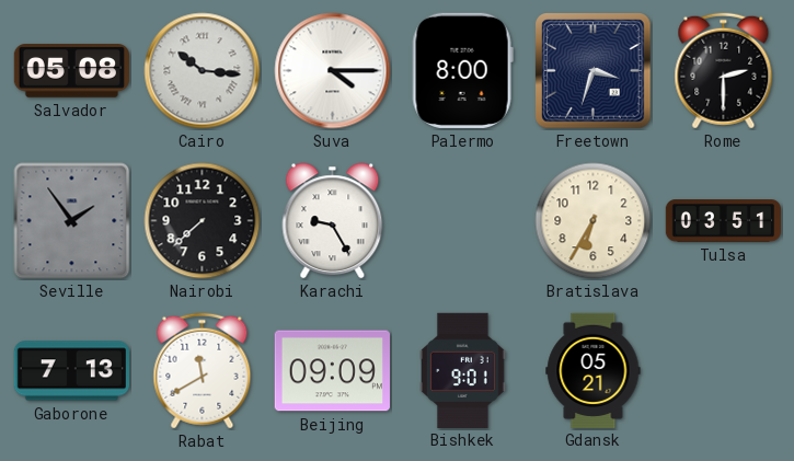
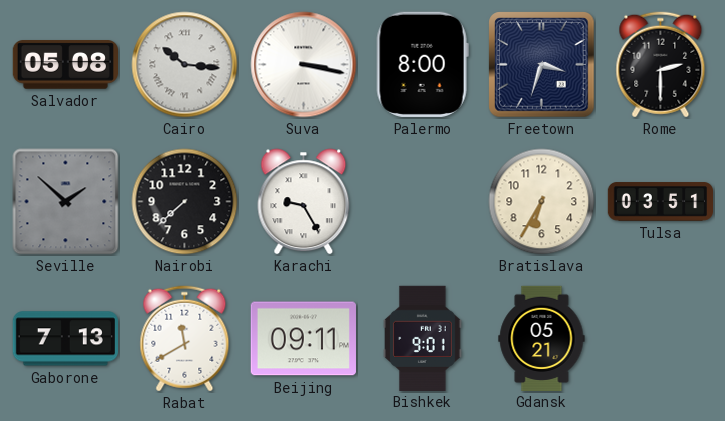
Suva: 4:15 -> 3:17
Seville: 1:54 -> 1:52
Beijing: 09:09 -> 09:11
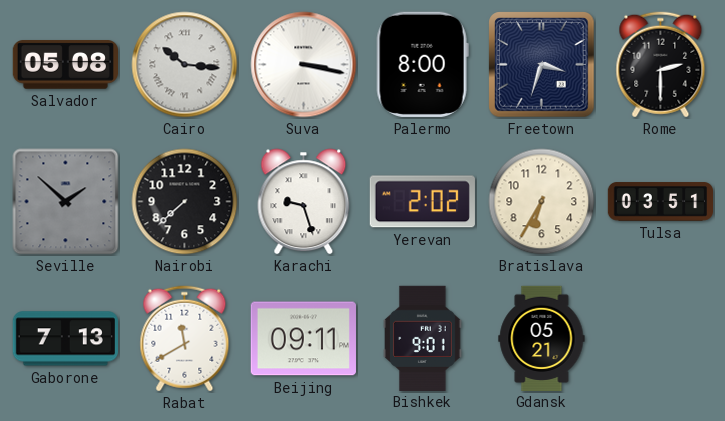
Karachi: 9:25 -> 9:27
Yerevan: none -> 2:02
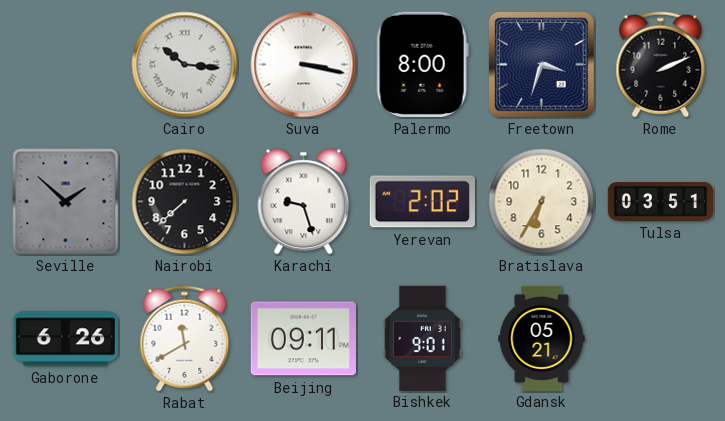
Salvador: 05:08 -> none
Rome: 2:30 -> 2:11
Gaborone: 7:13 -> 6:26
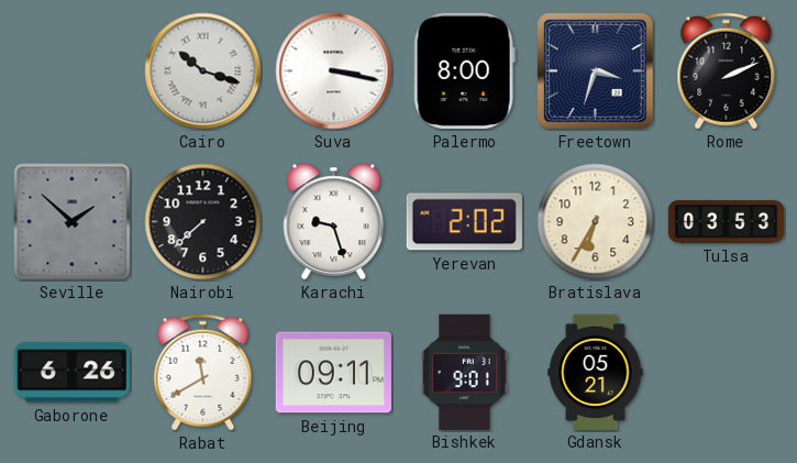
Cairo: 10:16 -> 10:18
Tulsa: 03:51 -> 03:53
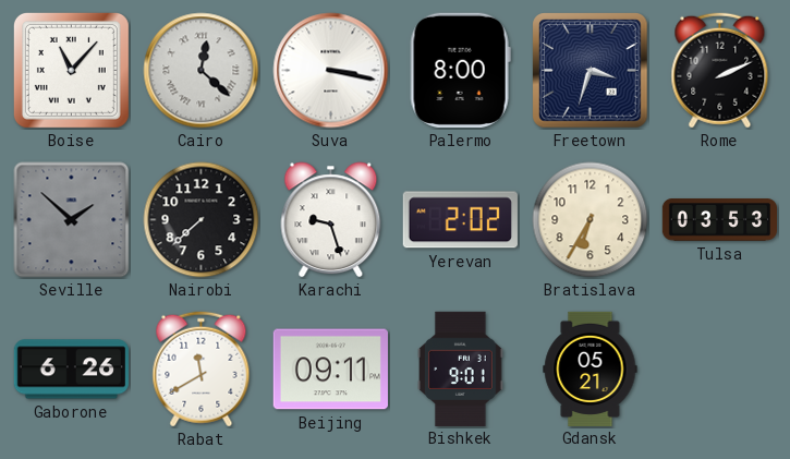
Boise: none -> 11:07
Cairo: 10:18 -> 12:22
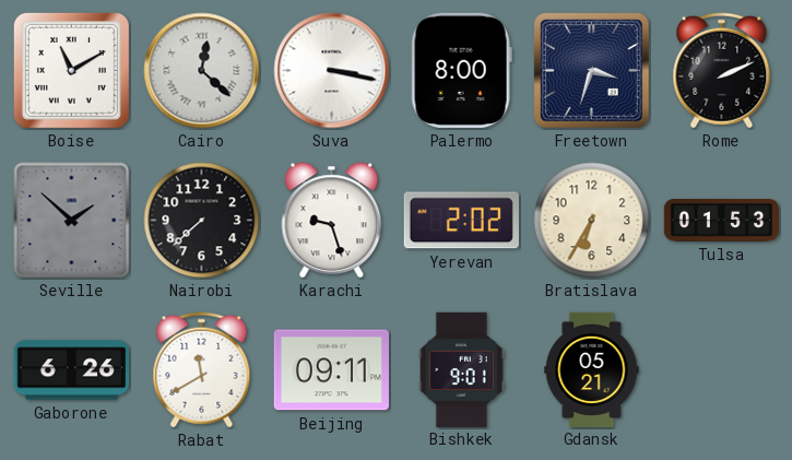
Boise: 11:07 -> 11:10
Tulsa: 03:53 -> 01:53
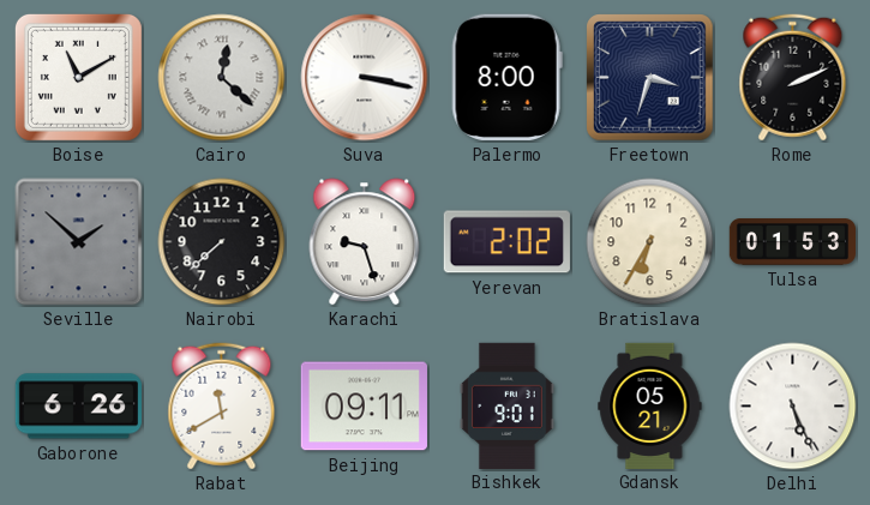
Delhi: none -> 5:26
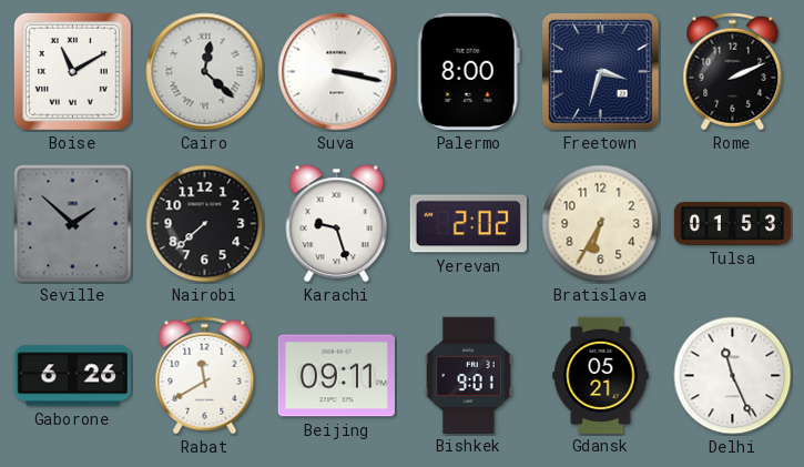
Delhi: 5:26 -> 11:26
